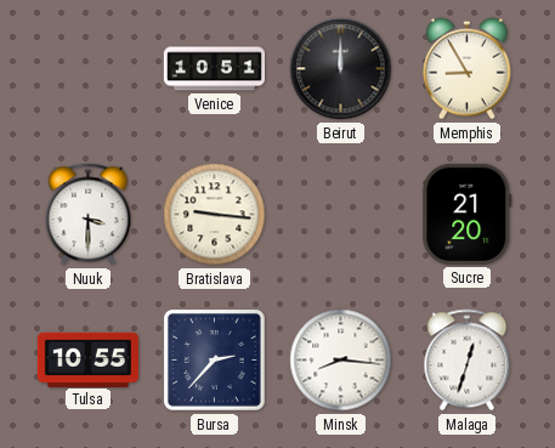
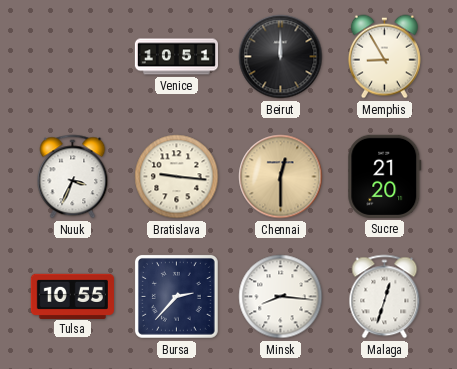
Nuuk: 3:30 -> 3:34
Chennai: none -> 12:30
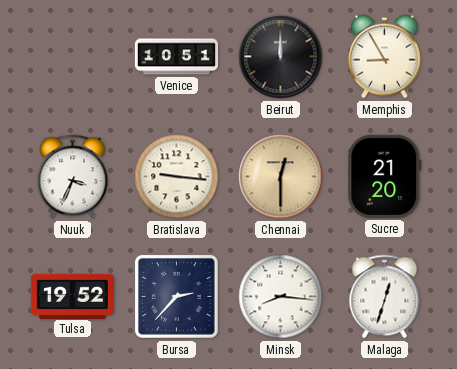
Tulsa: 10:55 -> 19:52
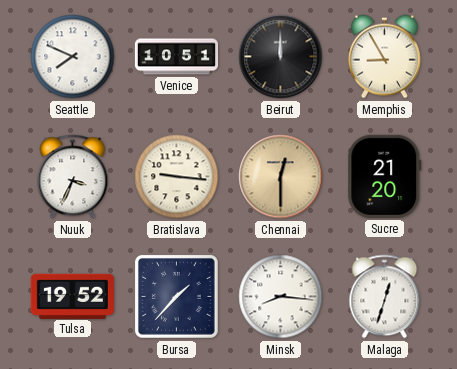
Seattle: none -> 7:49
Bursa: 2:37 -> 1:37
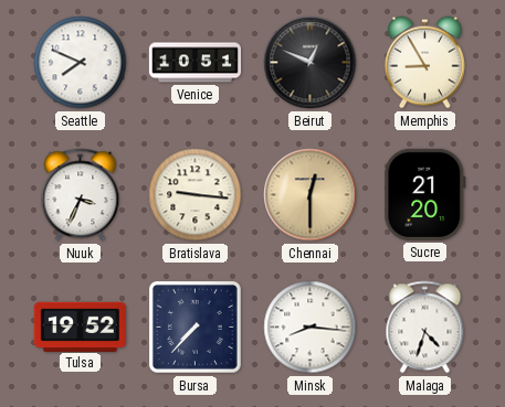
Beirut: 12:00 -> 12:49
Bursa: 1:37 -> 7:37
Malaga: 12:33 -> 4:33
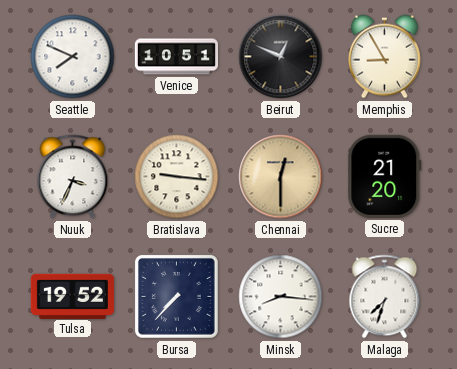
Malaga: 4:33 -> 7:33
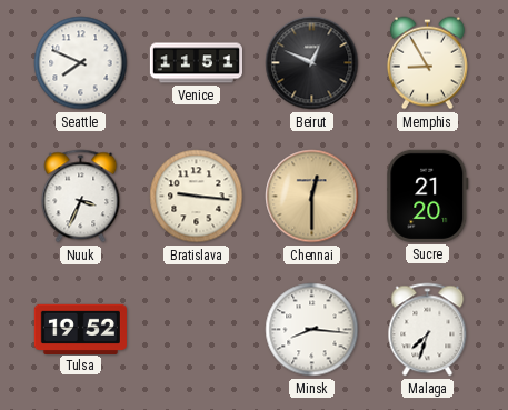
Venice: 10:51 -> 11:51
Bursa: 7:37 -> none
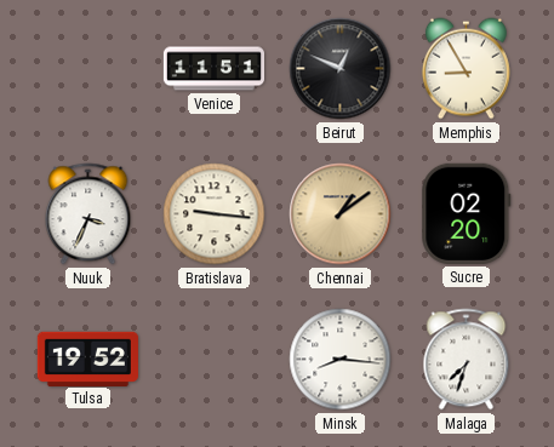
Seattle: 7:49 -> none
Chennai: 12:30 -> 1:09
Sucre: 21:20 -> 02:20
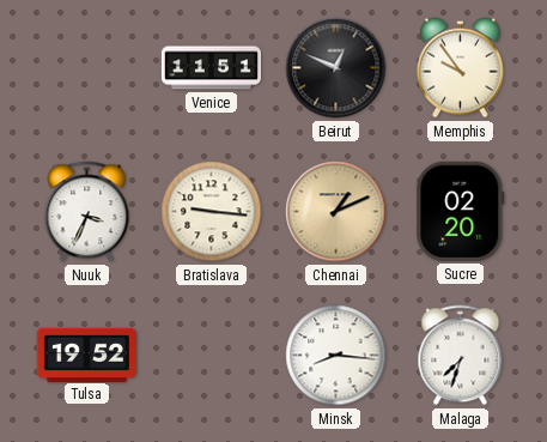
Memphis: 8:55 -> 9:54
Chennai: 1:09 -> 1:11
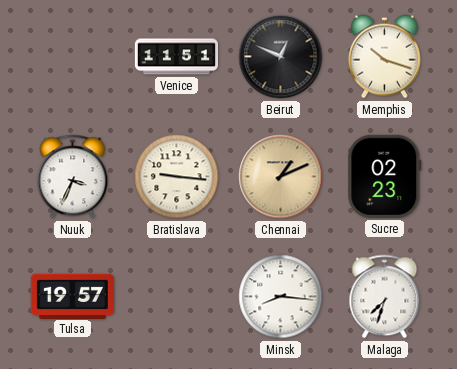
Memphis: 9:54 -> 10:18
Sucre: 02:20 -> 02:23
Tulsa: 19:52 -> 19:57
